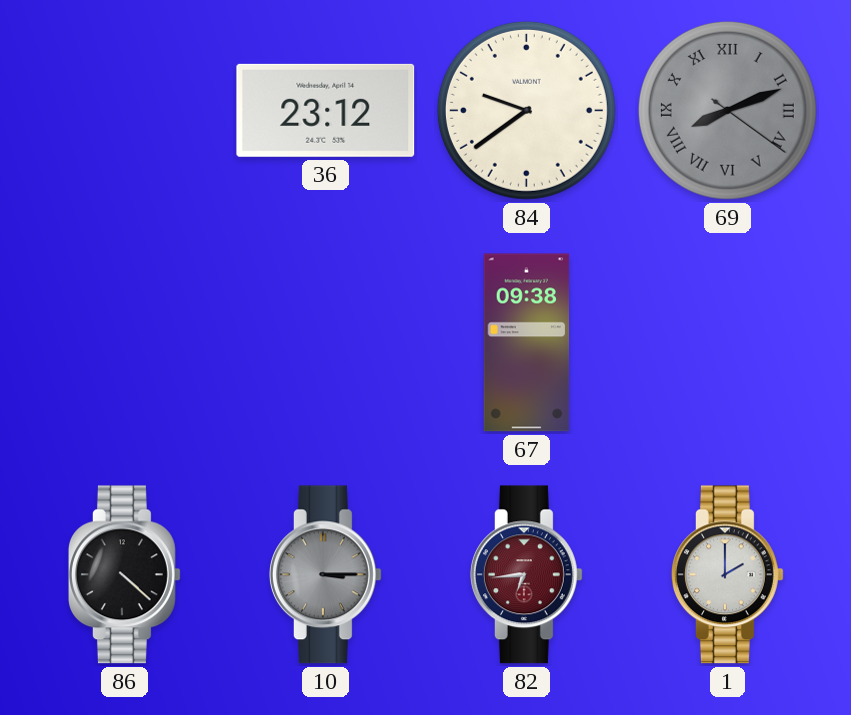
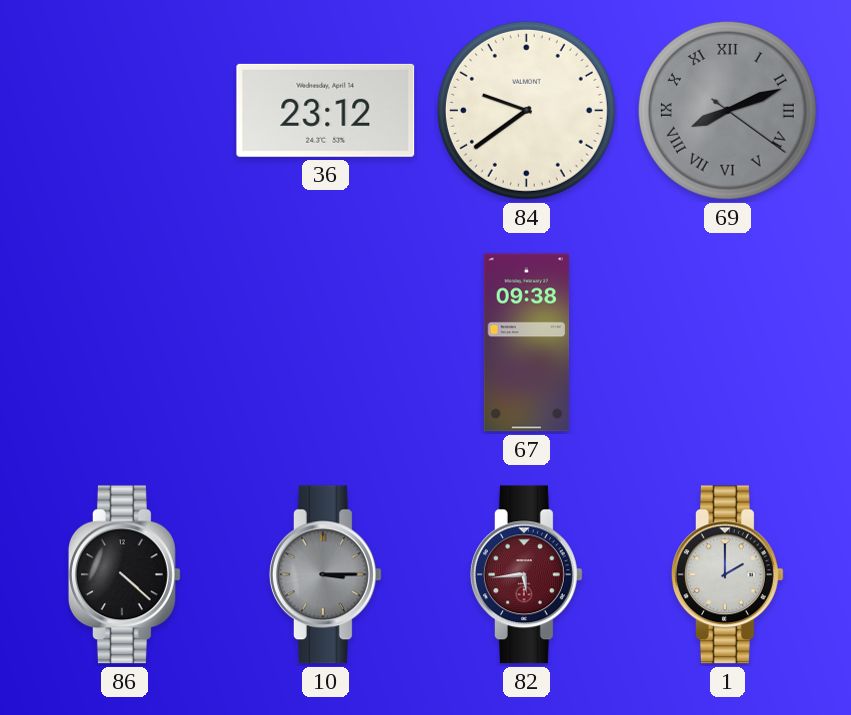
82: 6:44 -> 5:44
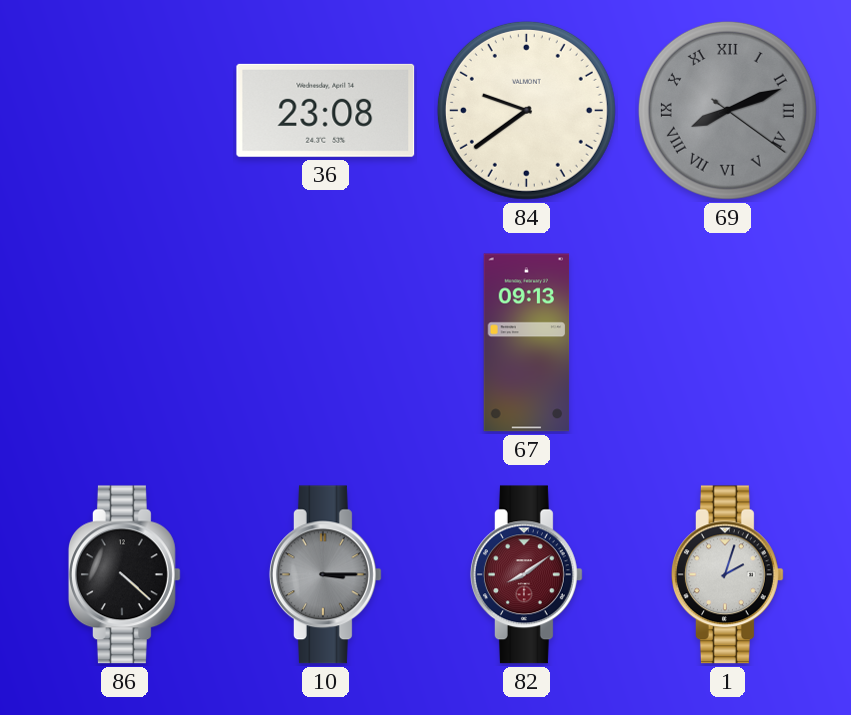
36: 23:12 -> 23:08
67: 09:38 -> 09:13
82: 5:44 -> 8:09
1: 2:00 -> 2:03
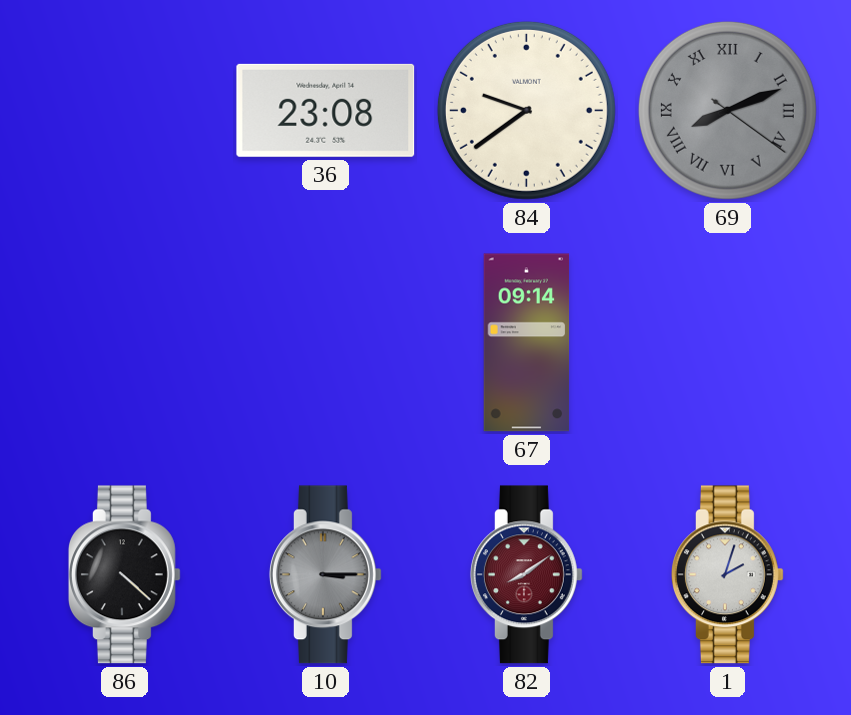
67: 09:13 -> 09:14
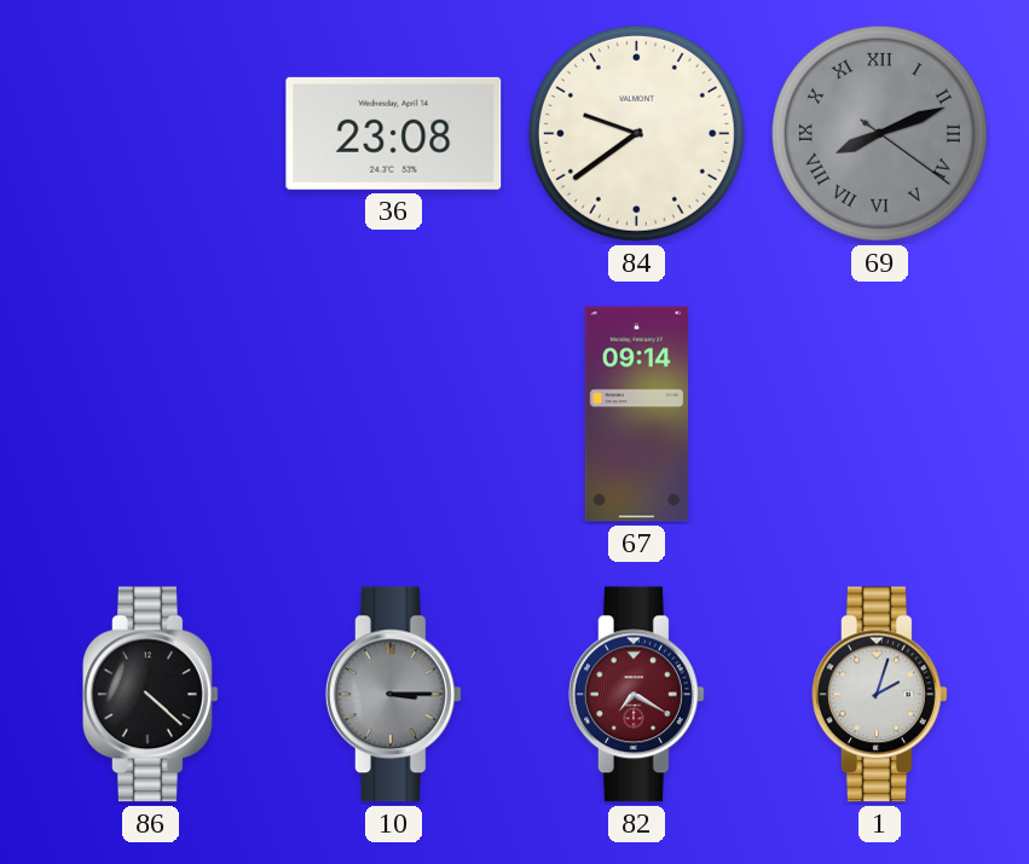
82: 8:09 -> 7:20
